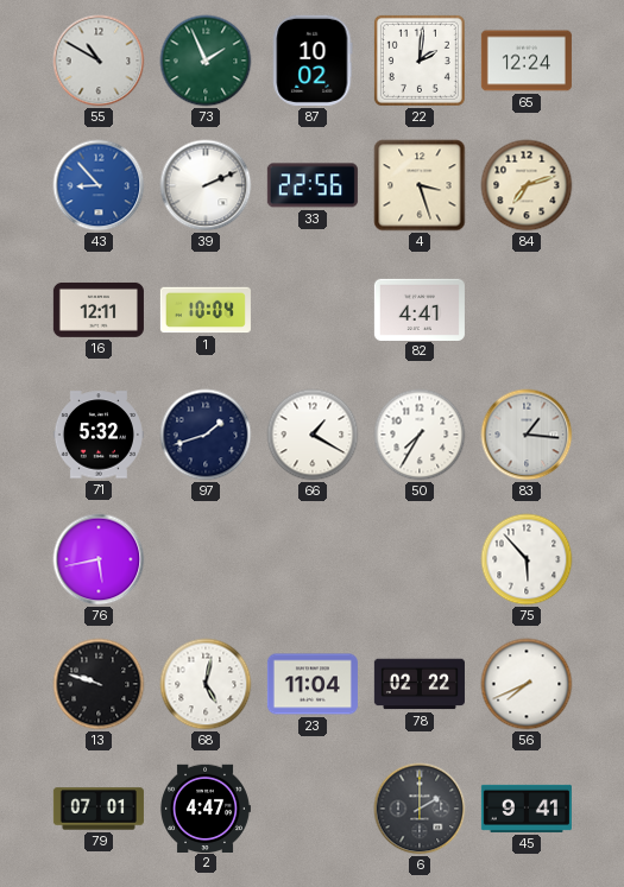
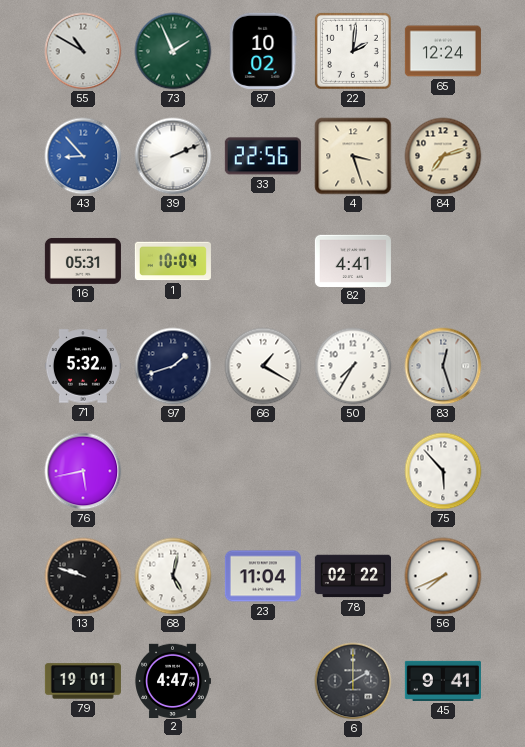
16: 12:11 -> 05:31
83: 1:16 -> 12:27
79: 07:01 -> 19:01
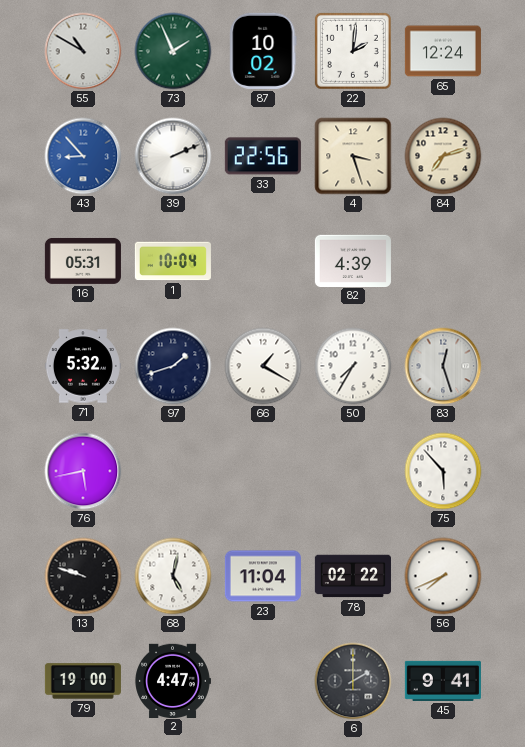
82: 4:41 -> 4:39
79: 19:01 -> 19:00
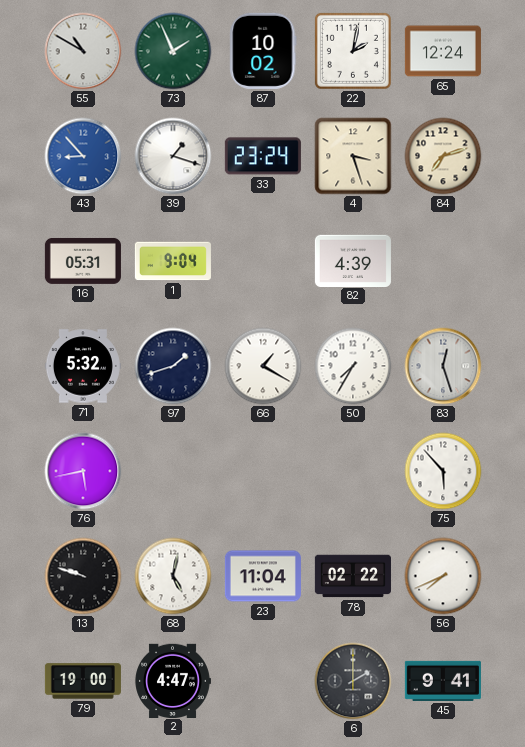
22: 2:01 -> 2:02
39: 2:11 -> 1:18
33: 22:56 -> 23:24
1: 10:04 -> 9:04
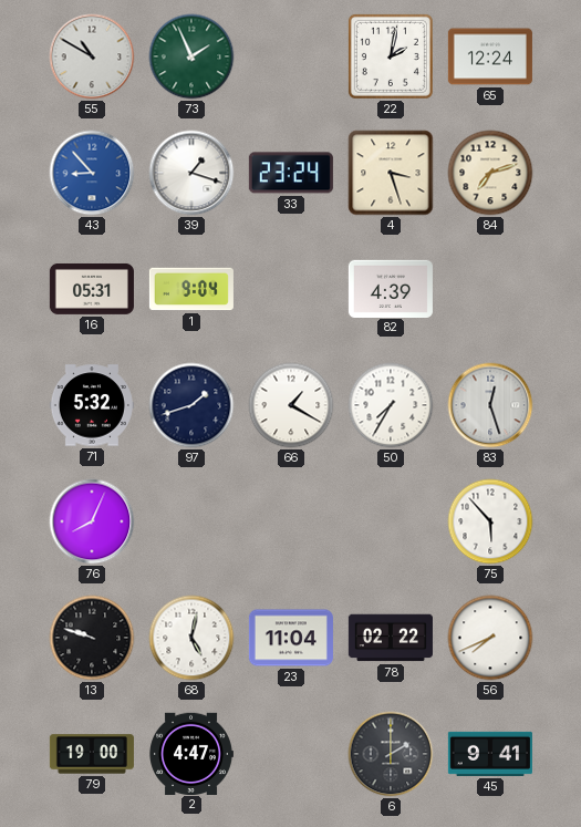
87: 10:02 -> none
76: 5:43 -> 8:04
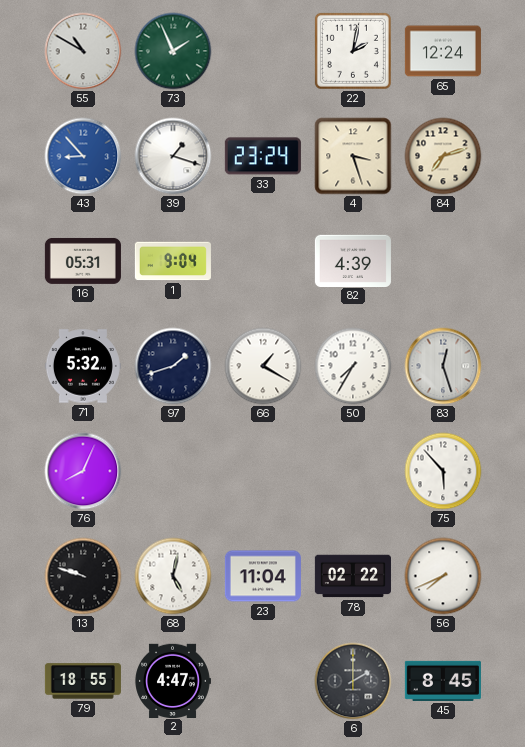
79: 19:00 -> 18:55
45: 9:41 -> 8:45
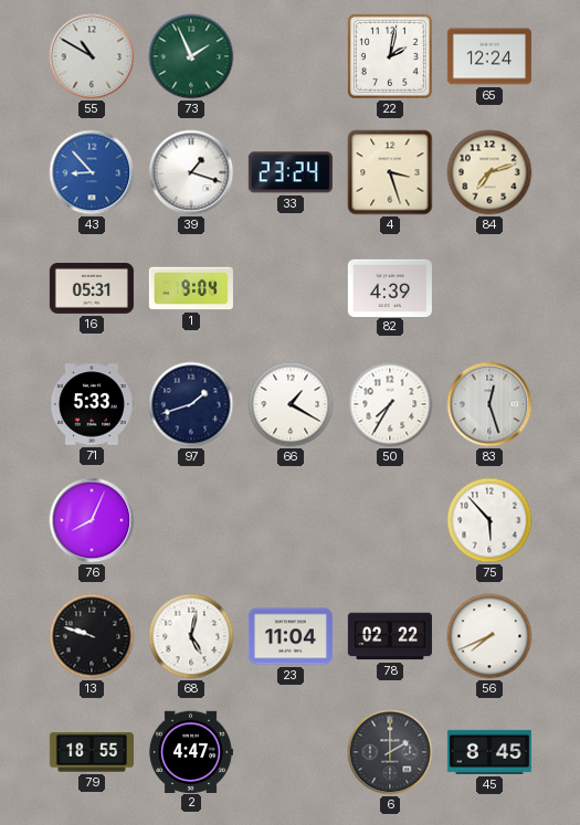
71: 5:32 -> 5:33
